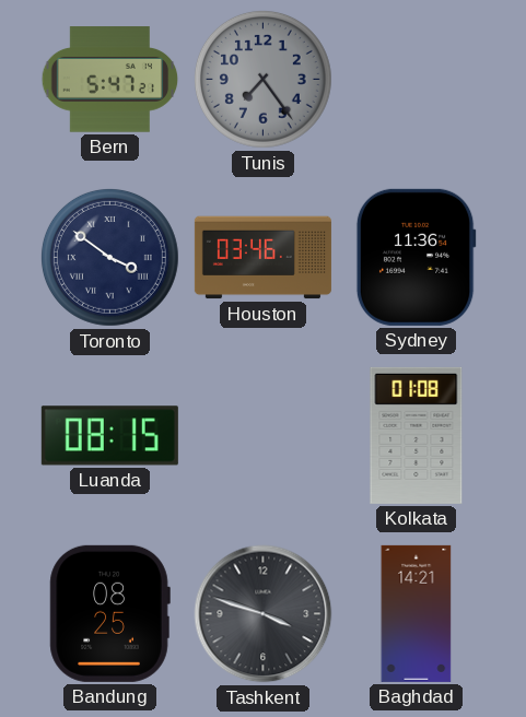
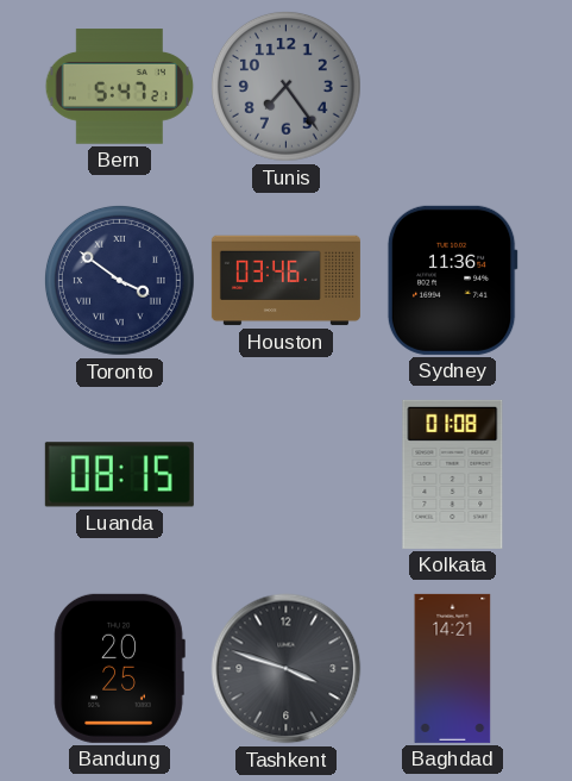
Bandung: 08:25 -> 20:25
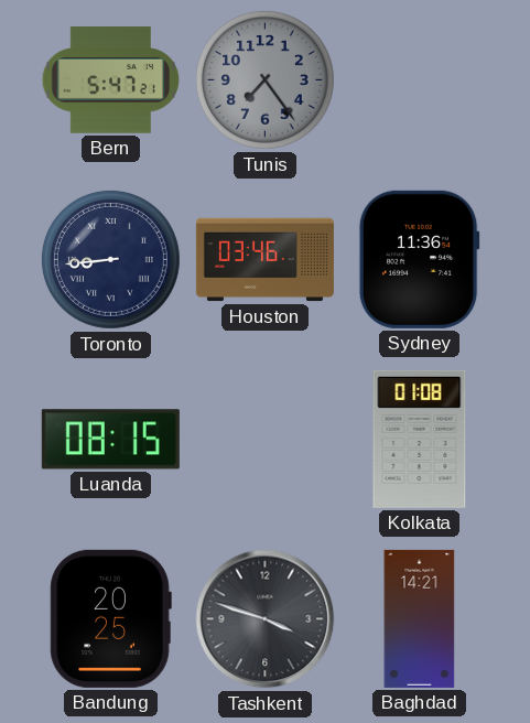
Toronto: 3:51 -> 8:44
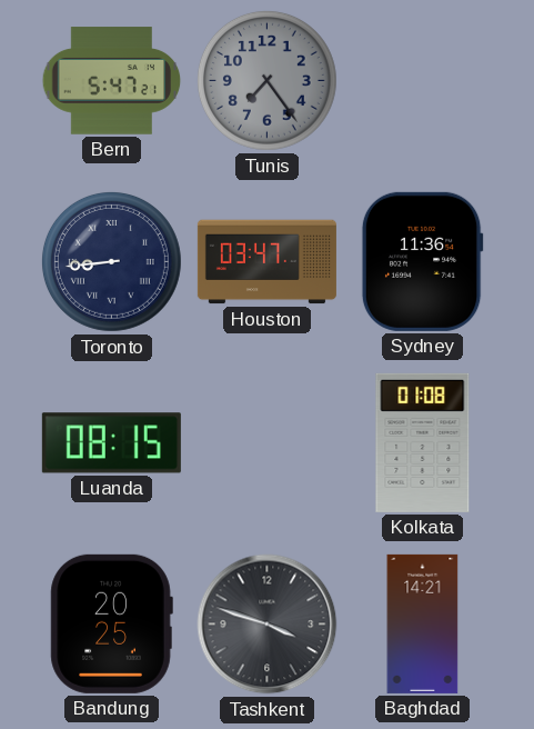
Houston: 03:46 -> 03:47
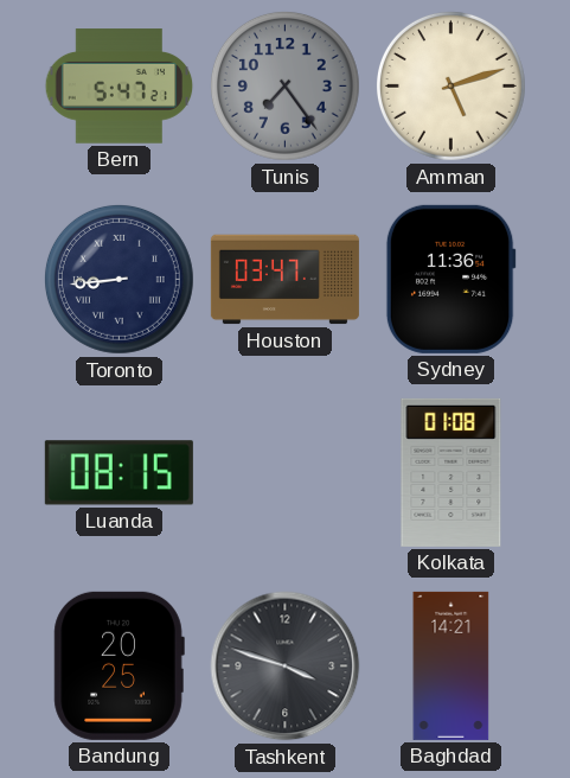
Amman: none -> 5:12
